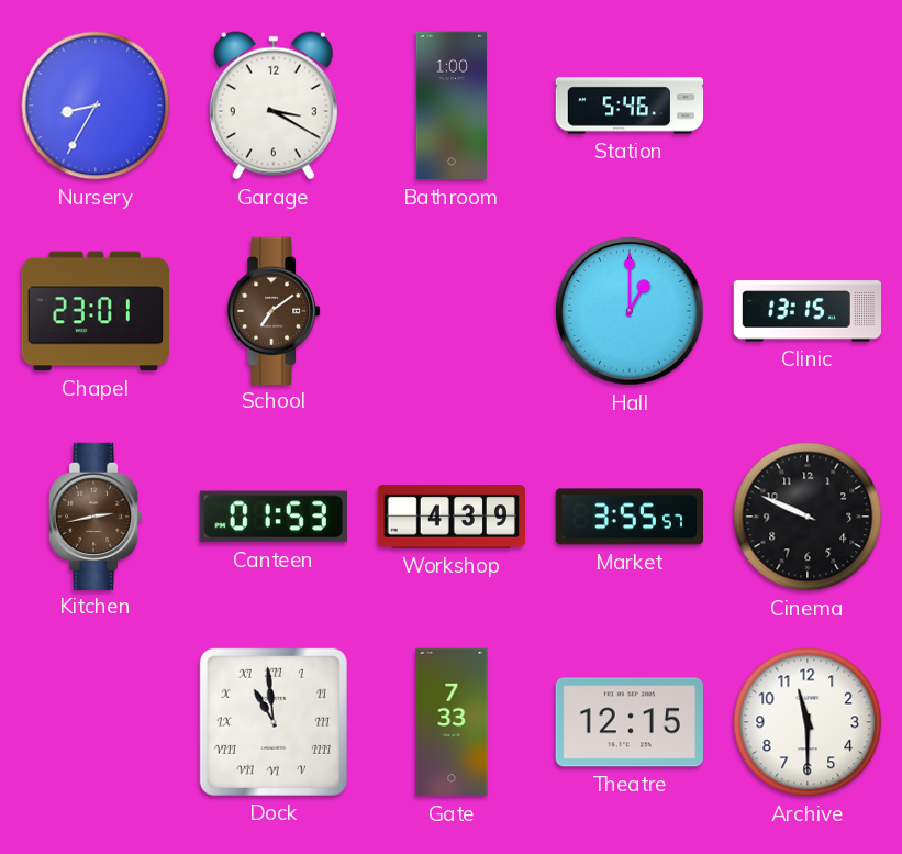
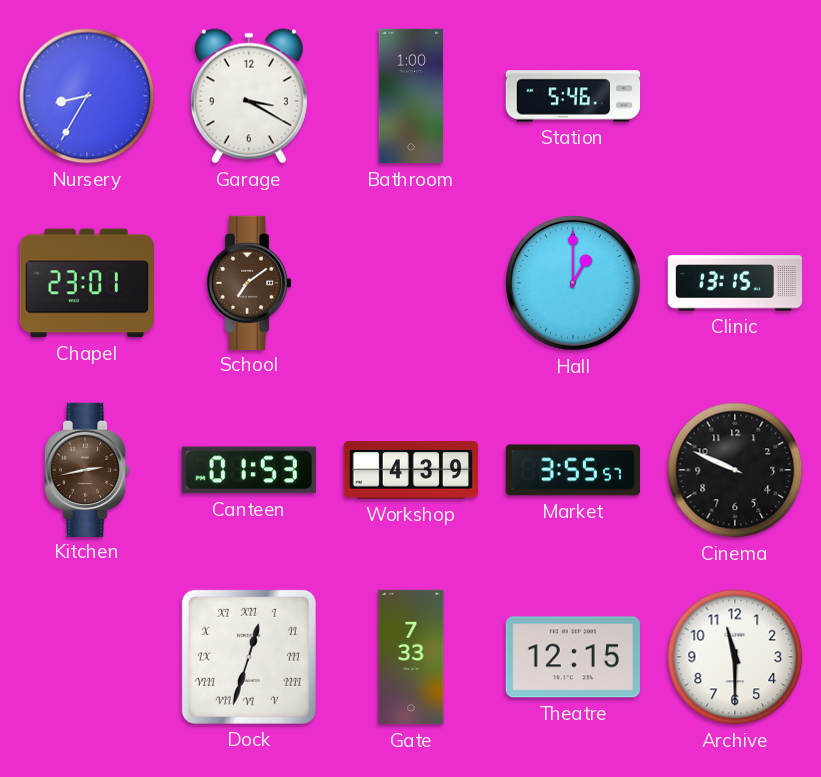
Dock: 10:59 -> 12:33
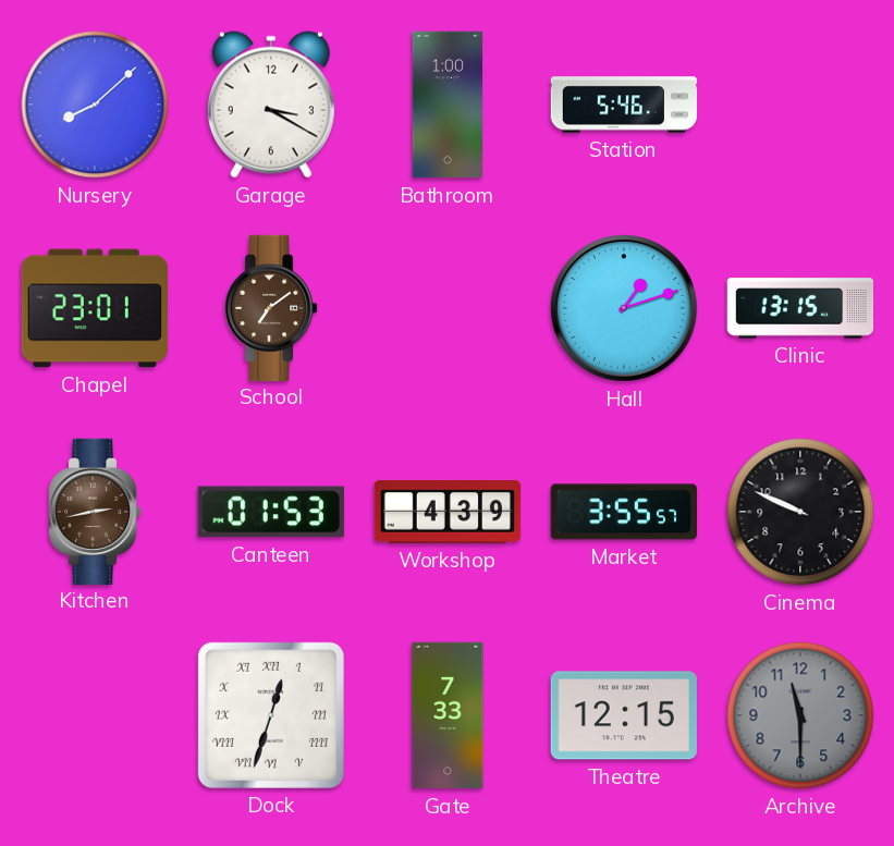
Nursery: 8:35 -> 8:08
Hall: 1:00 -> 1:12
Archive dial: white -> grey
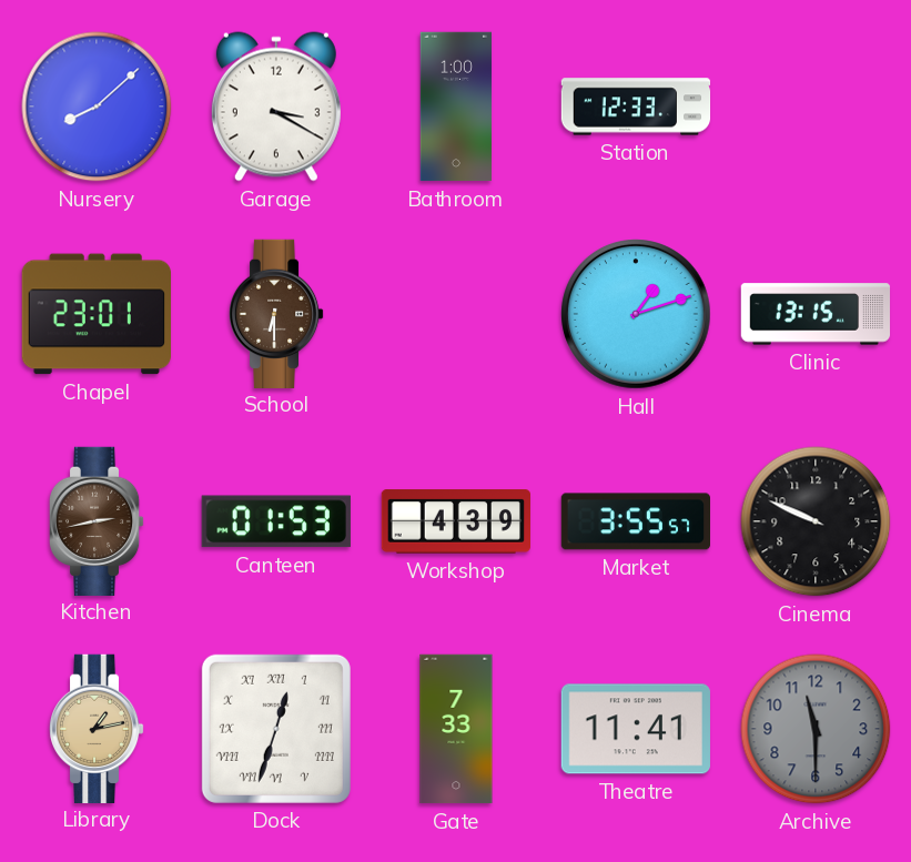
Station: 5:46 -> 12:33
School: 7:09 -> 6:30
Library: none -> 1:13
Theatre: 12:15 -> 11:41
